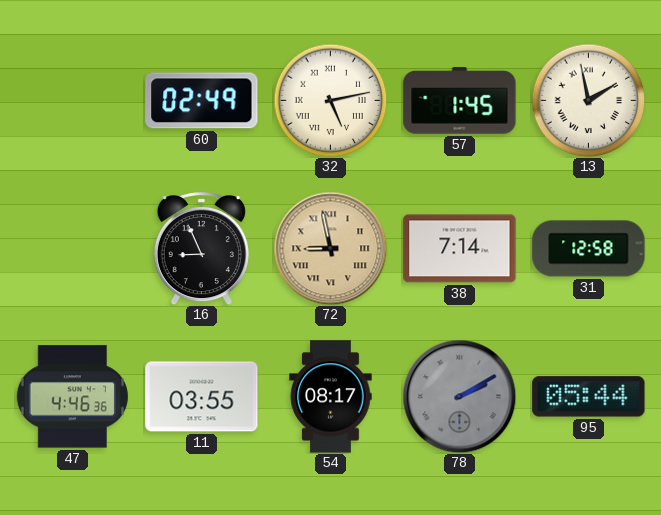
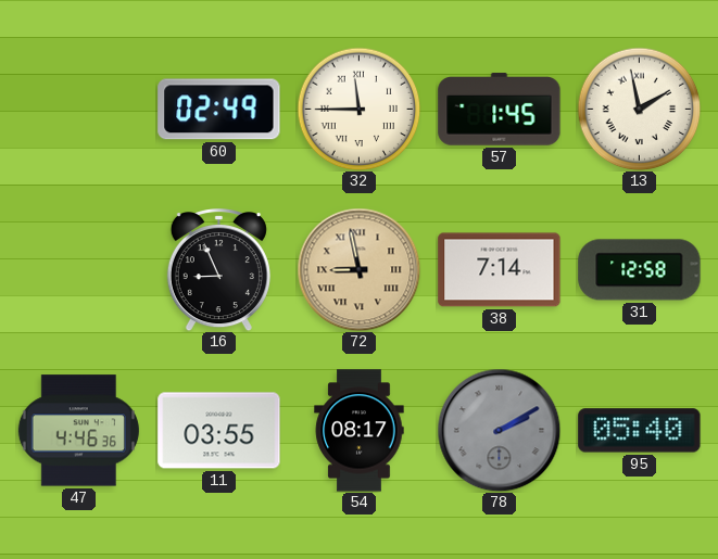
32: 5:13 -> 11:45
95: 05:44 -> 05:40
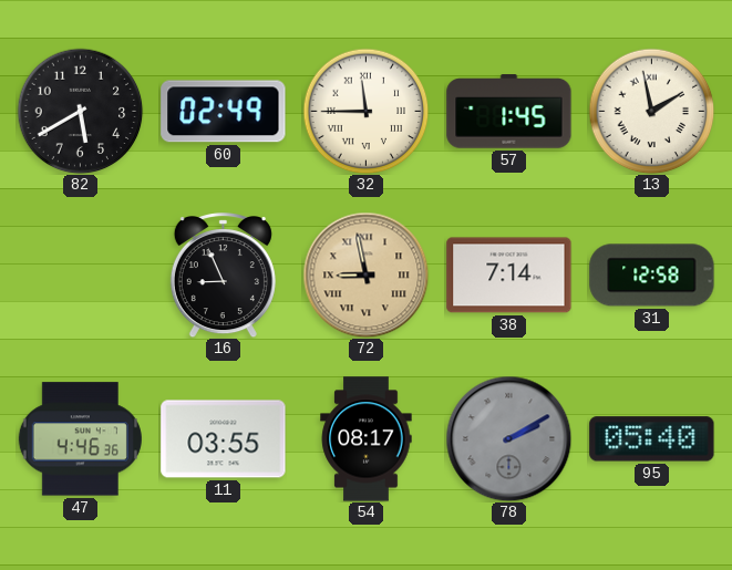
82: none -> 5:40
